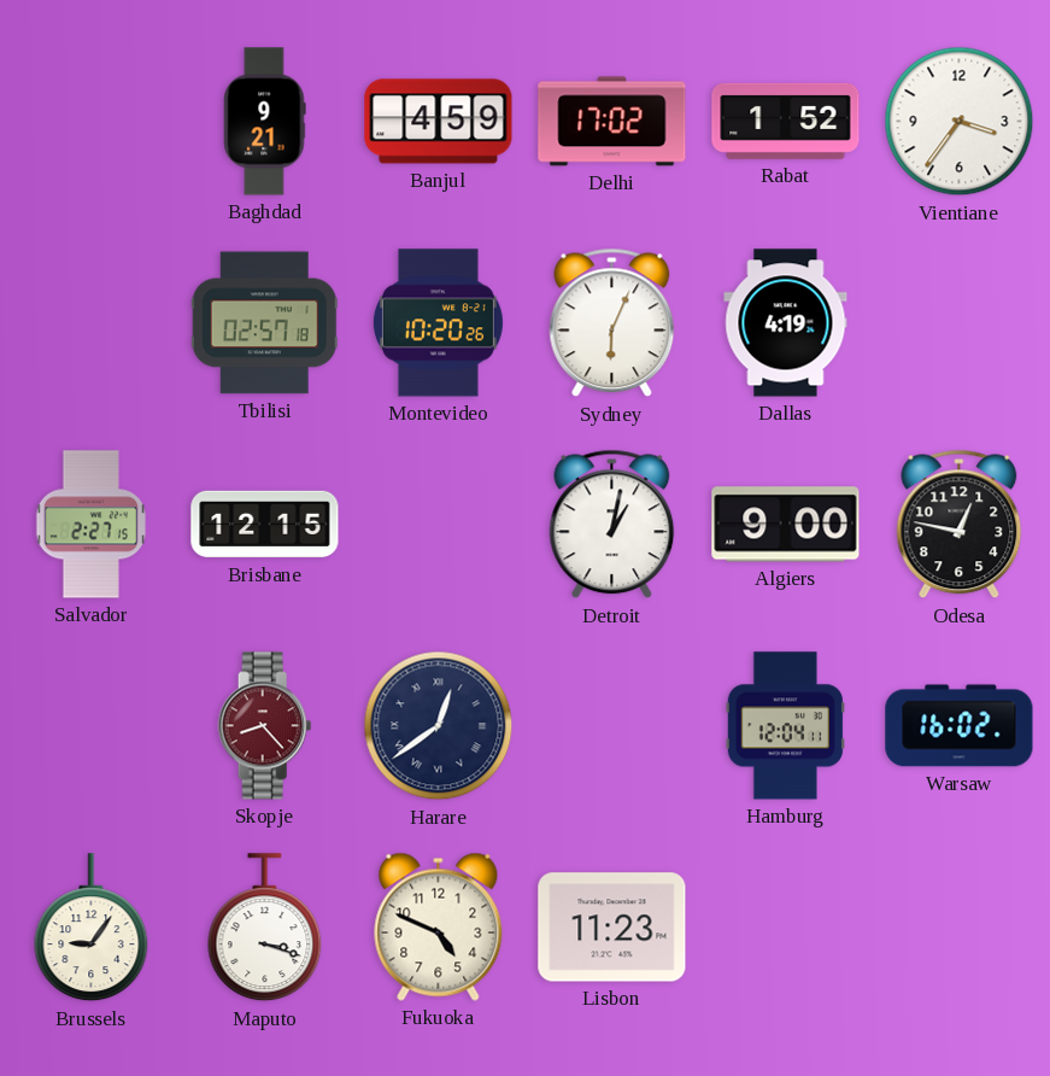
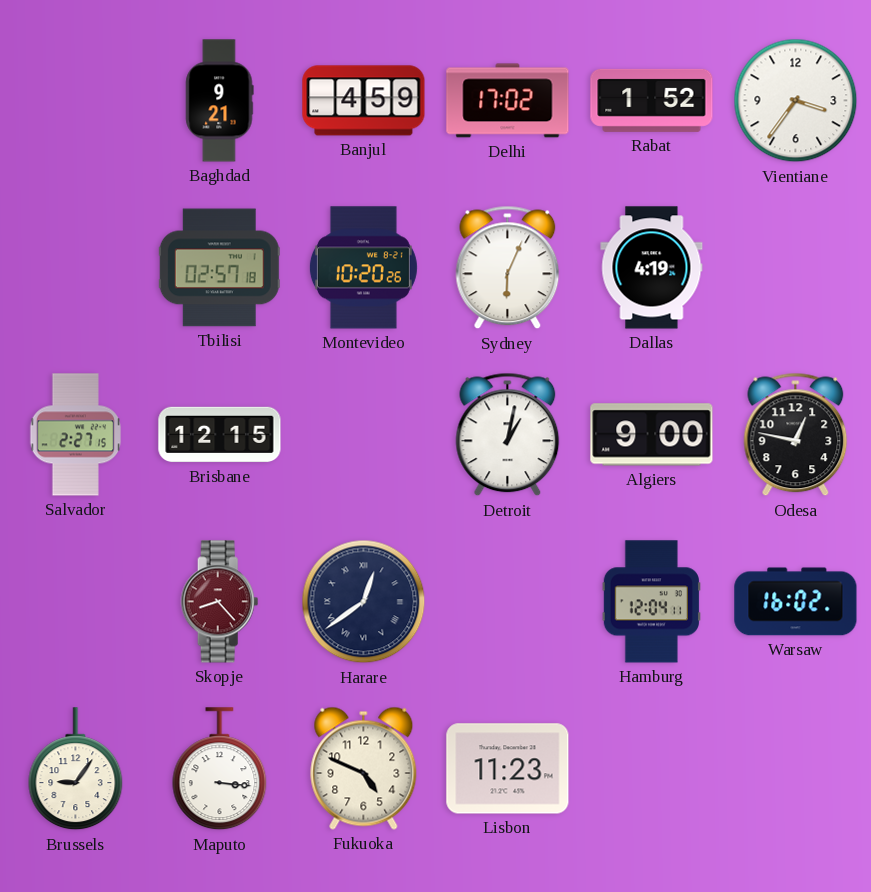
Maputo: 3:18 -> 3:16
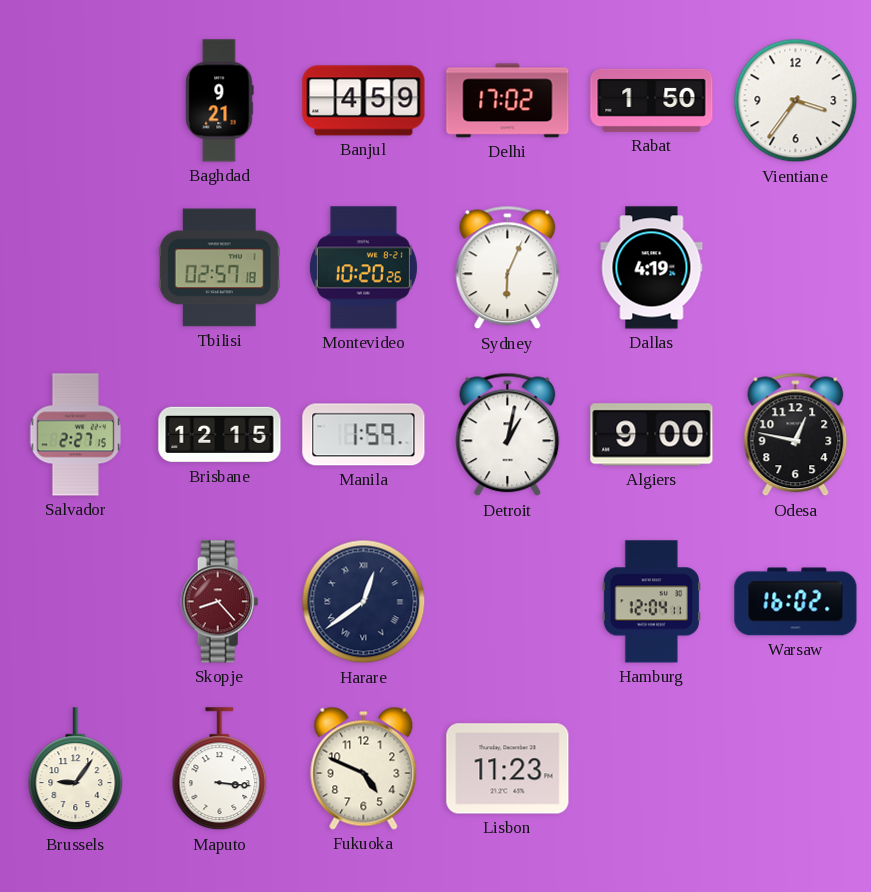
Rabat: 1:52 -> 1:50
Manila: none -> 1:59
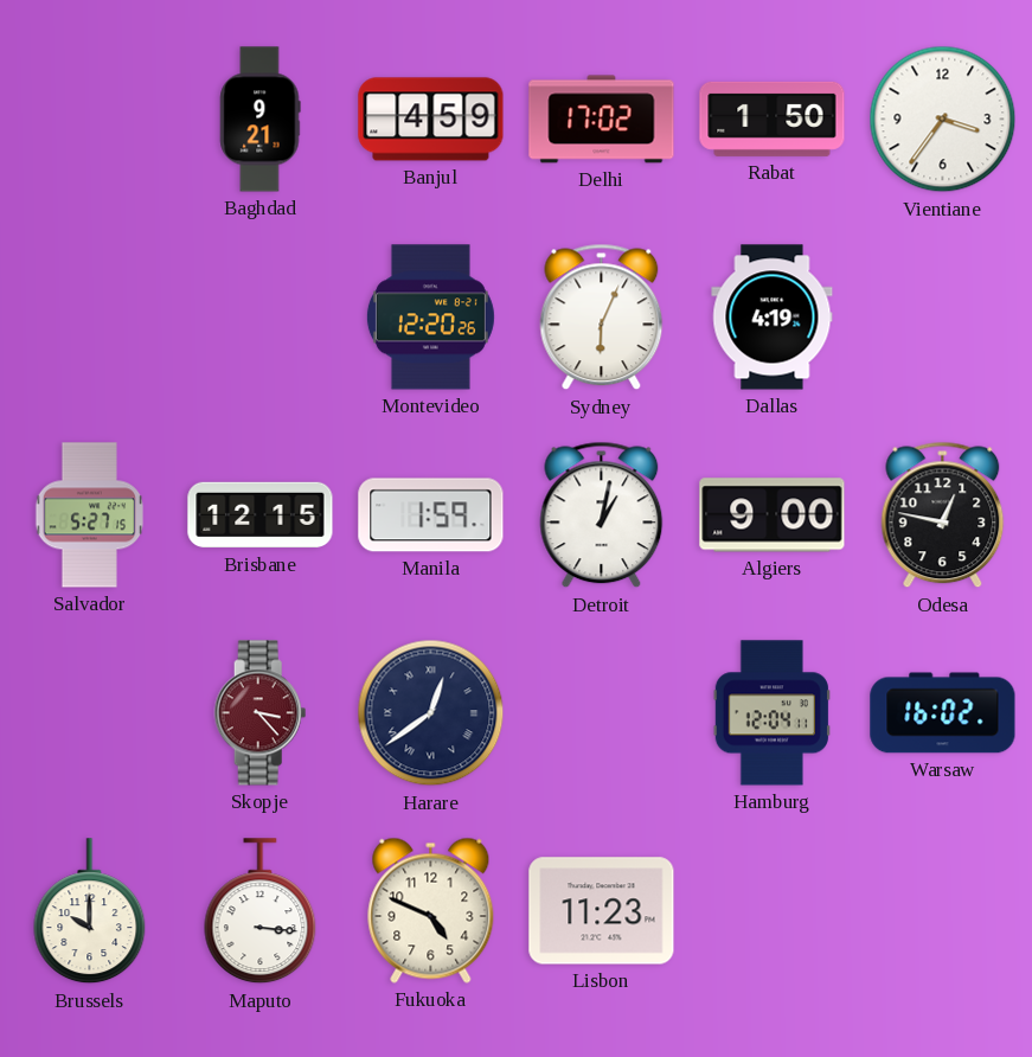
Tbilisi: 02:57 -> none
Montevideo: 10:20 -> 12:20
Salvador: 2:27 -> 5:27
Skopje: 8:23 -> 3:23
Brussels: 9:06 -> 10:00
